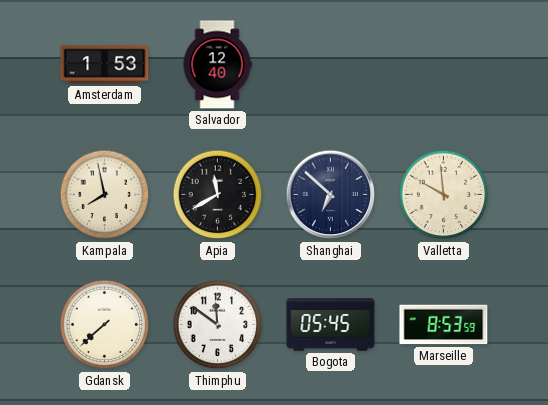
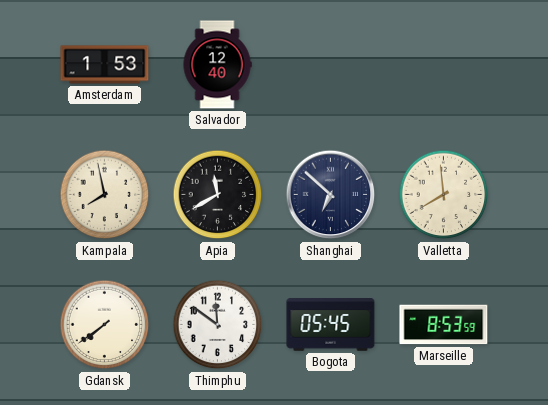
Valletta: 9:59 -> 7:59
Gdansk: 7:38 -> 7:39
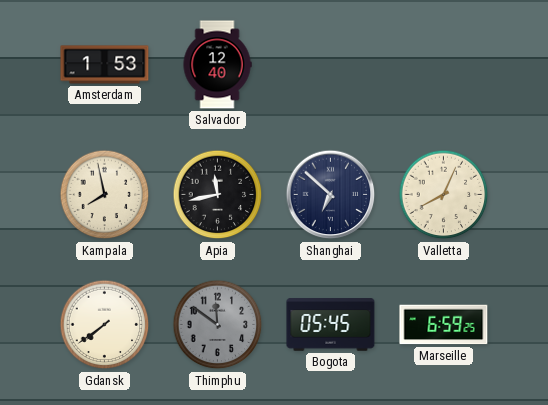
Apia: 11:40 -> 11:43
Valletta: 7:59 -> 8:04
Thimphu dial: white -> grey
Marseille: 8:53 -> 6:59
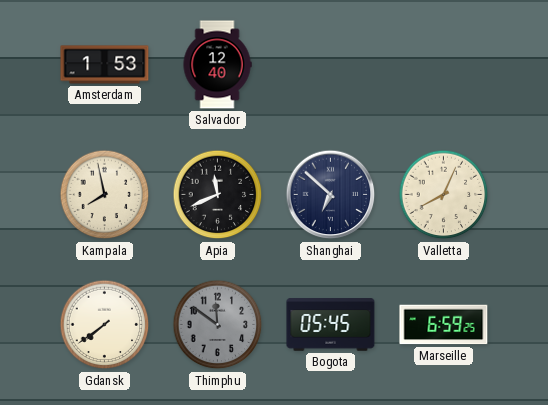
Apia: 11:43 -> 11:41
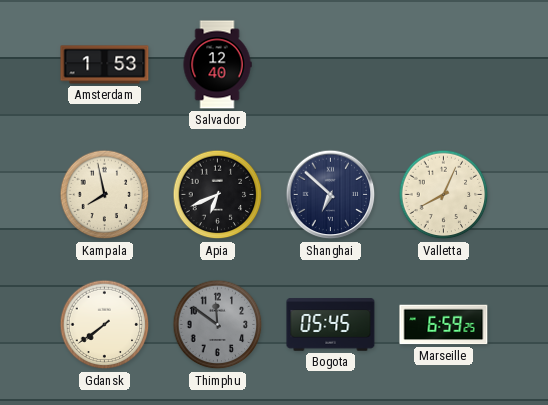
Apia: 11:41 -> 6:41
